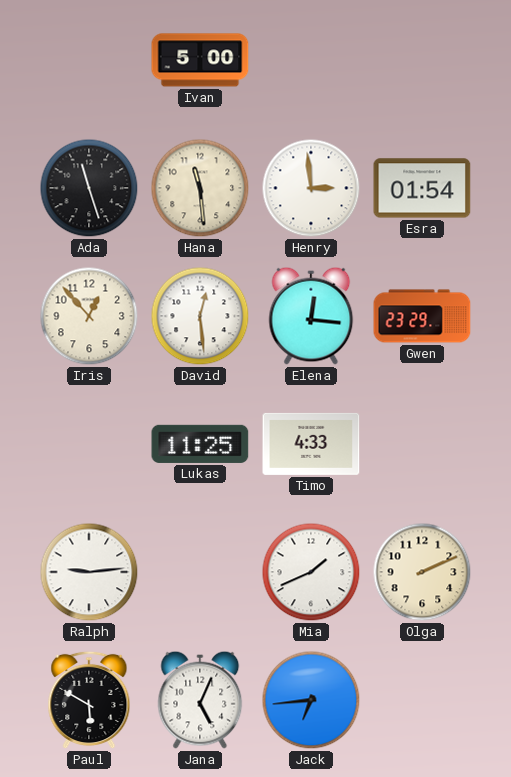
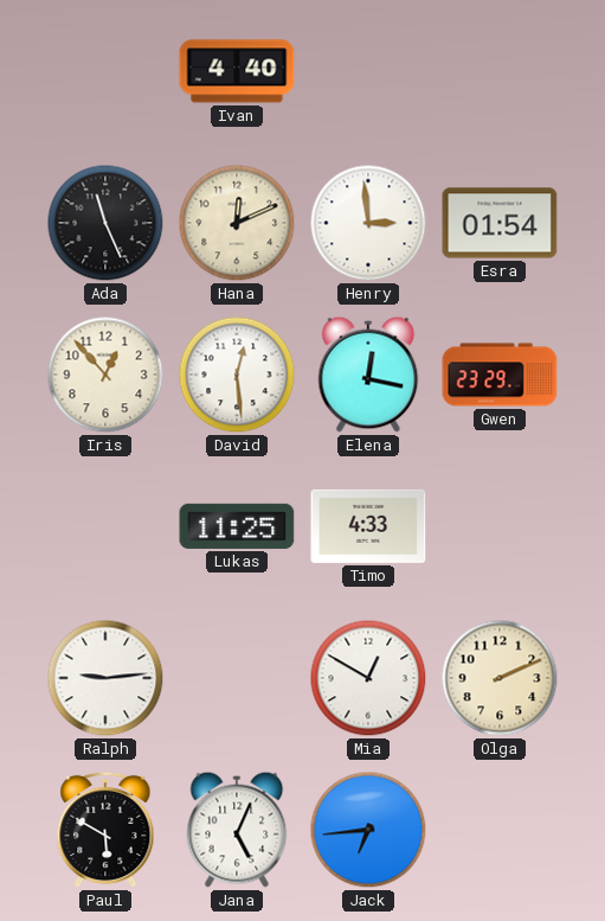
Ivan: 5:00 -> 4:40
Ada: 11:27 -> 11:26
Hana: 11:29 -> 12:11
Elena: 12:16 -> 12:17
Mia: 1:41 -> 12:50
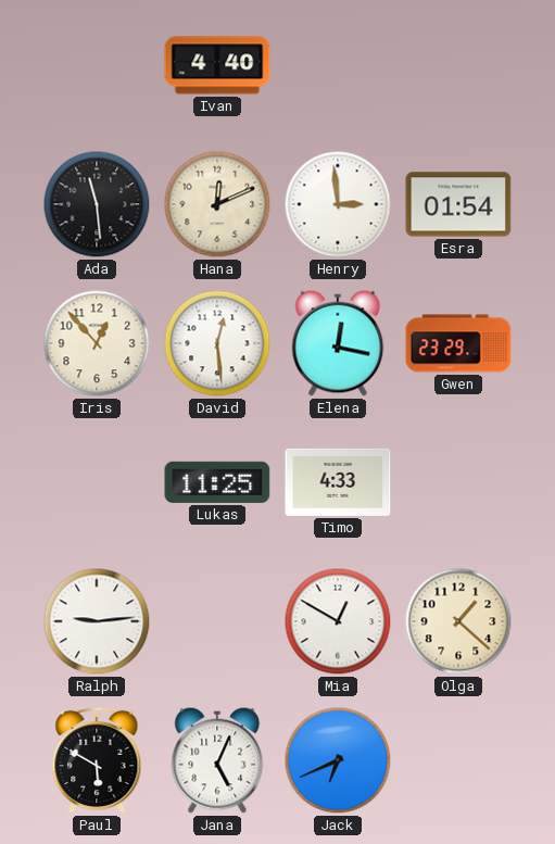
Ada: 11:26 -> 11:29
Olga: 2:11 -> 1:22
Jack: 6:44 -> 6:41
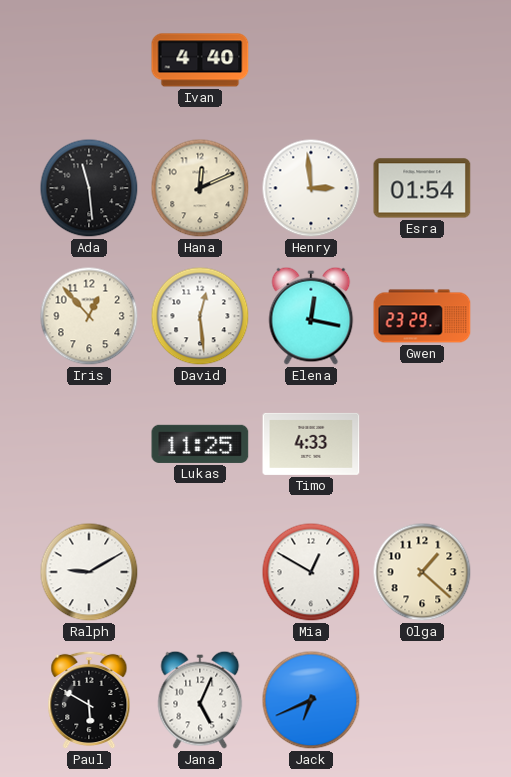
Ralph: 9:14 -> 9:10
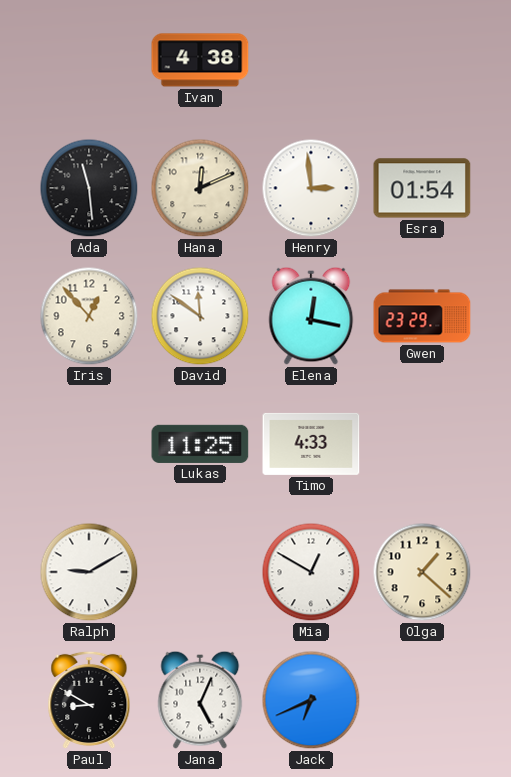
Ivan: 4:40 -> 4:38
David: 12:29 -> 11:51
Paul: 5:50 -> 8:50
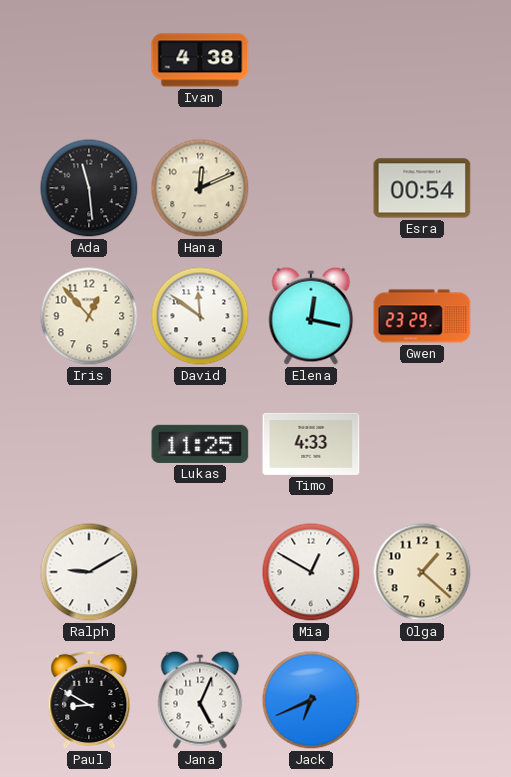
Henry: 2:59 -> none
Esra: 01:54 -> 00:54
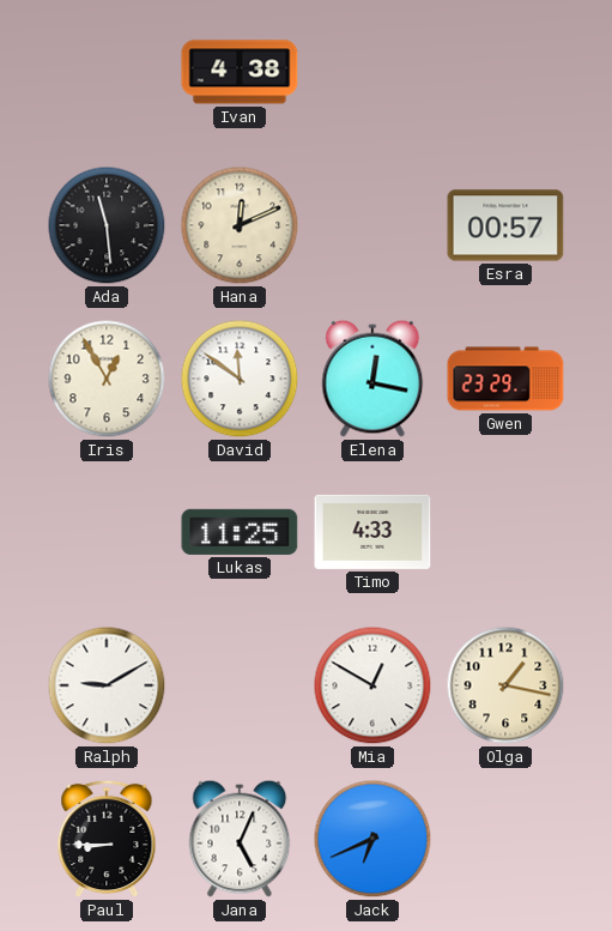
Esra: 00:54 -> 00:57
Iris: 12:53 -> 12:55
Olga: 1:22 -> 1:17
Paul: 8:50 -> 8:45
